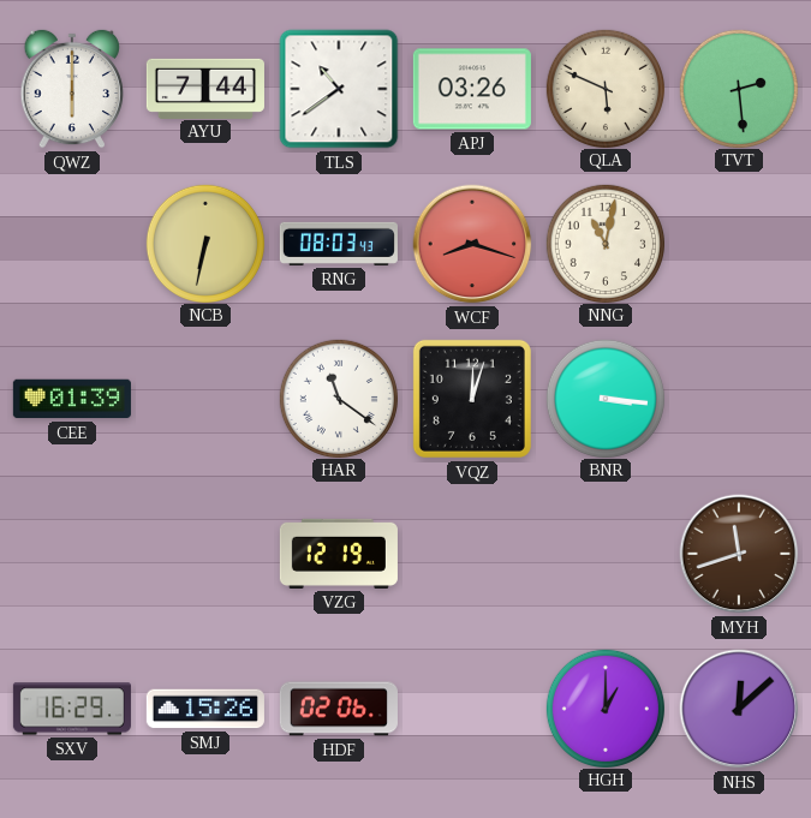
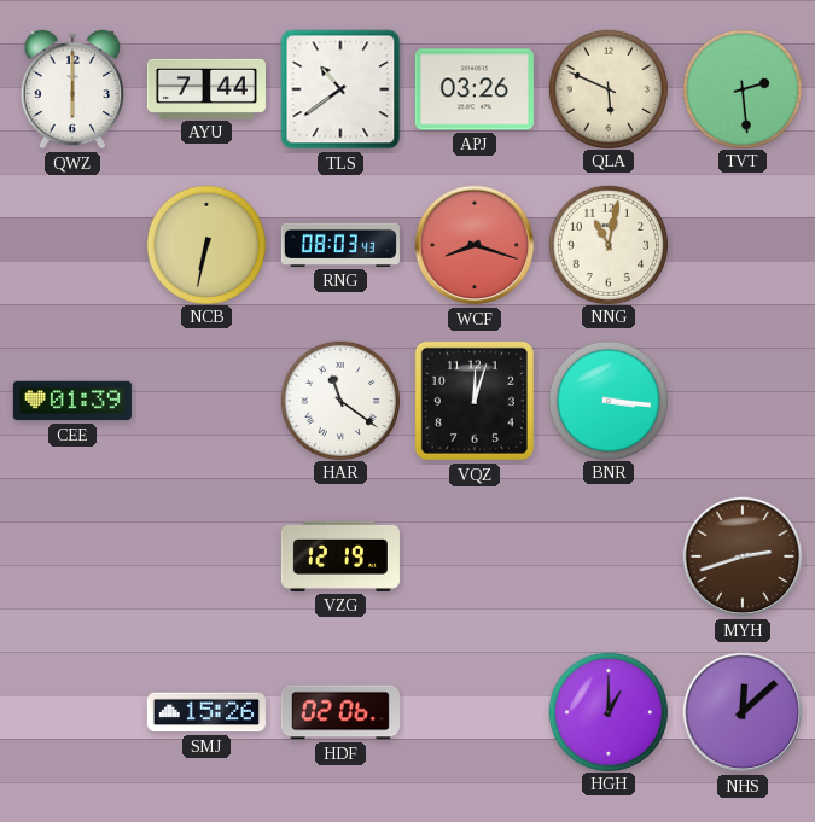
MYH: 11:42 -> 2:42
SXV: 16:29 -> none
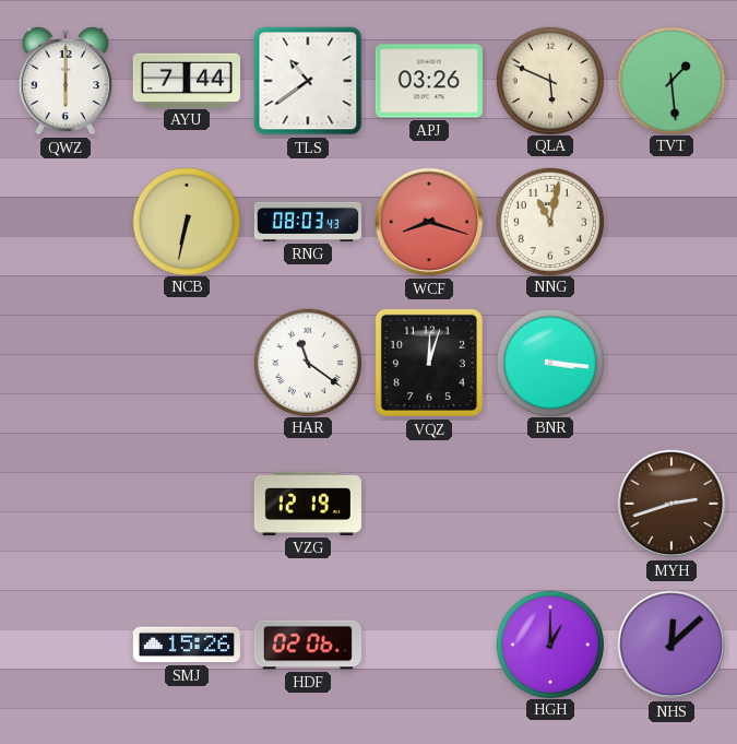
TVT: 2:29 -> 1:29
CEE: 01:39 -> none
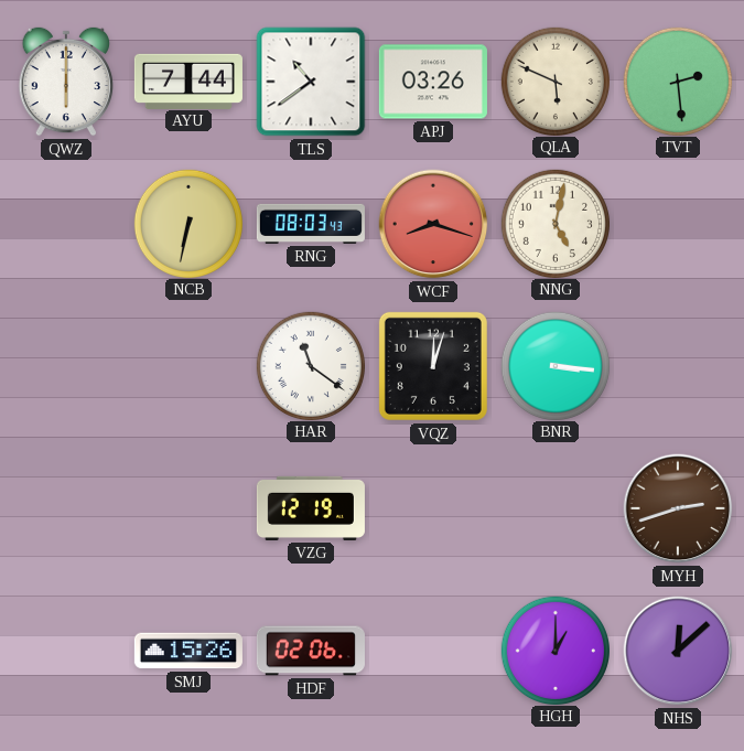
TVT: 1:29 -> 2:29
NNG: 11:02 -> 5:02
